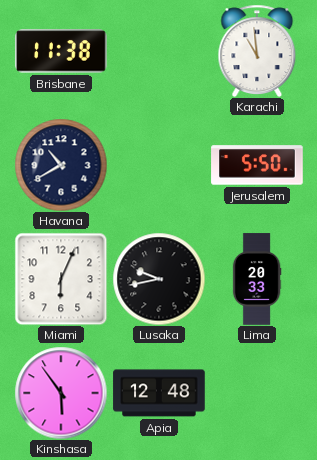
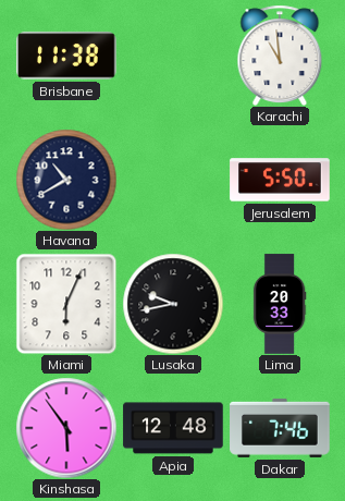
Dakar: none -> 7:46
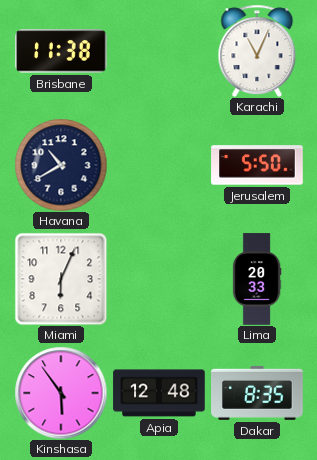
Karachi: 10:59 -> 11:04
Lusaka: 9:43 -> none
Dakar: 7:46 -> 8:35
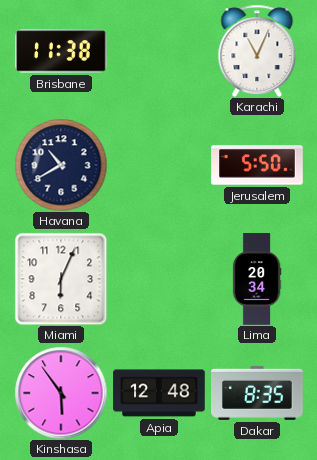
Lima: 20:33 -> 20:34
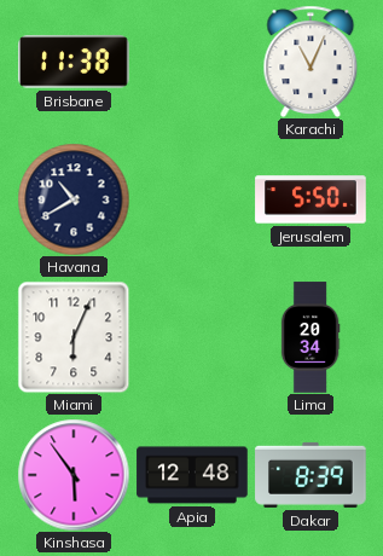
Dakar: 8:35 -> 8:39
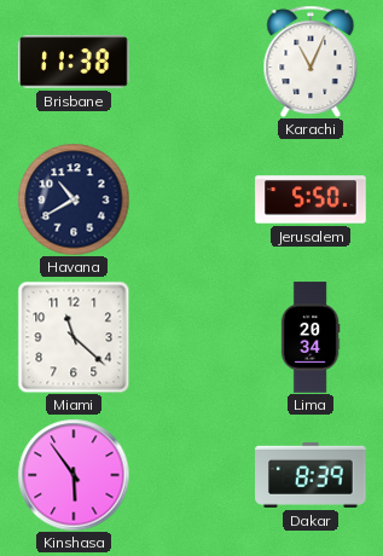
Miami: 6:04 -> 11:22
Apia: 12:48 -> none
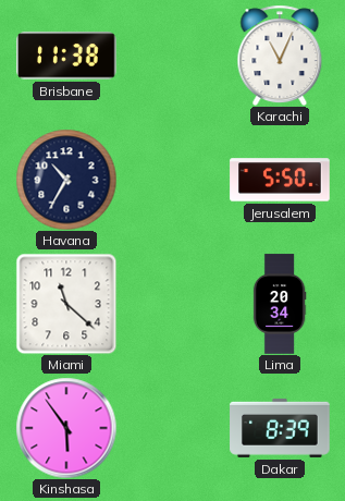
Havana: 10:40 -> 10:35
